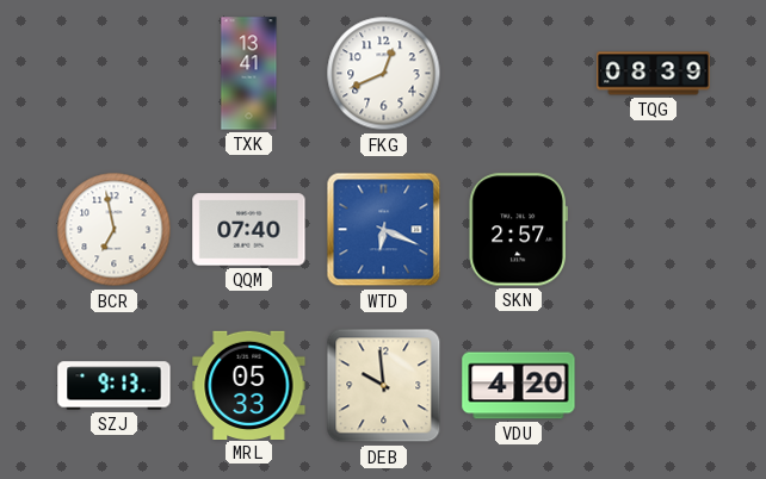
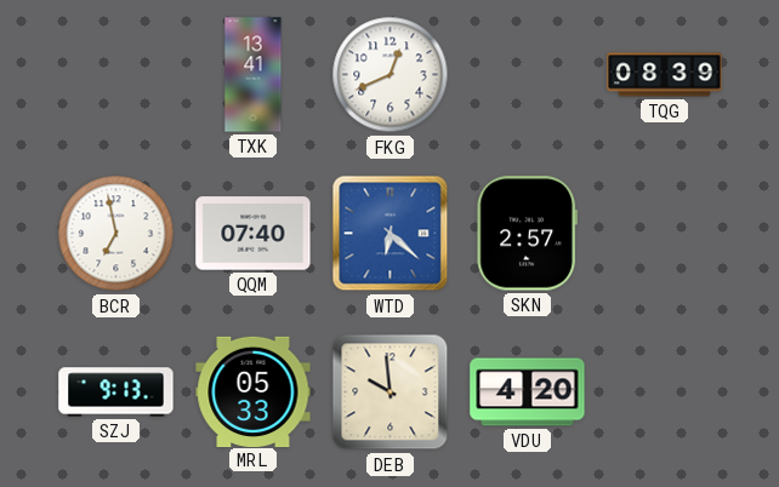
WTD: 6:19 -> 6:22
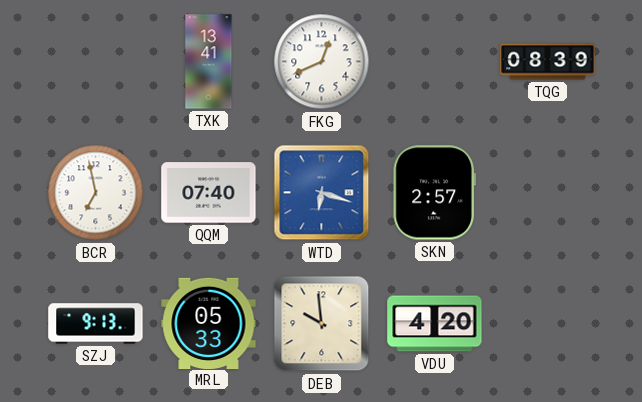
WTD: 6:22 -> 6:18
